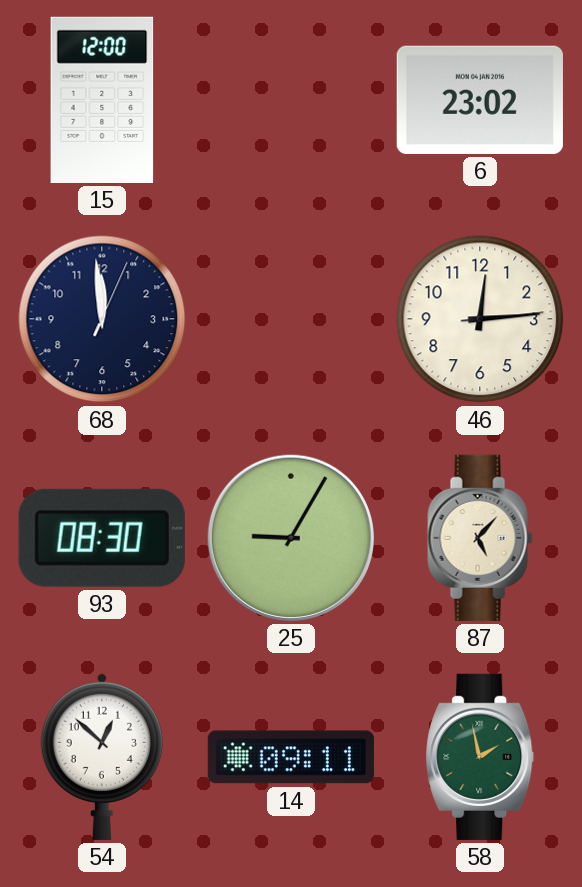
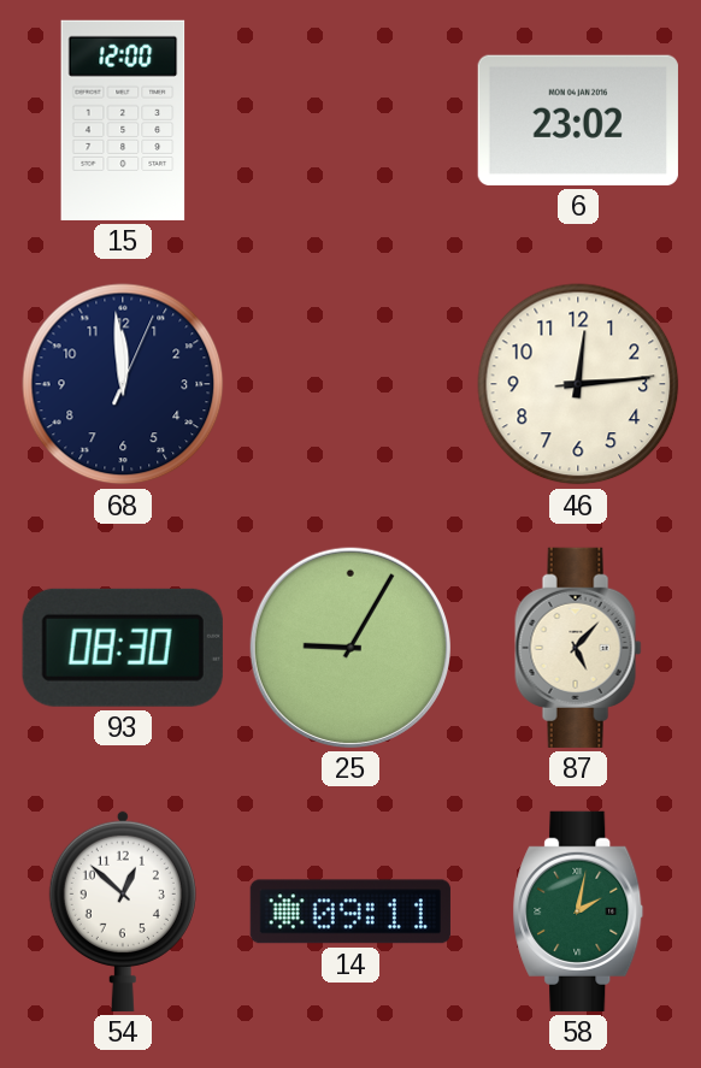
58: 1:58 -> 2:02
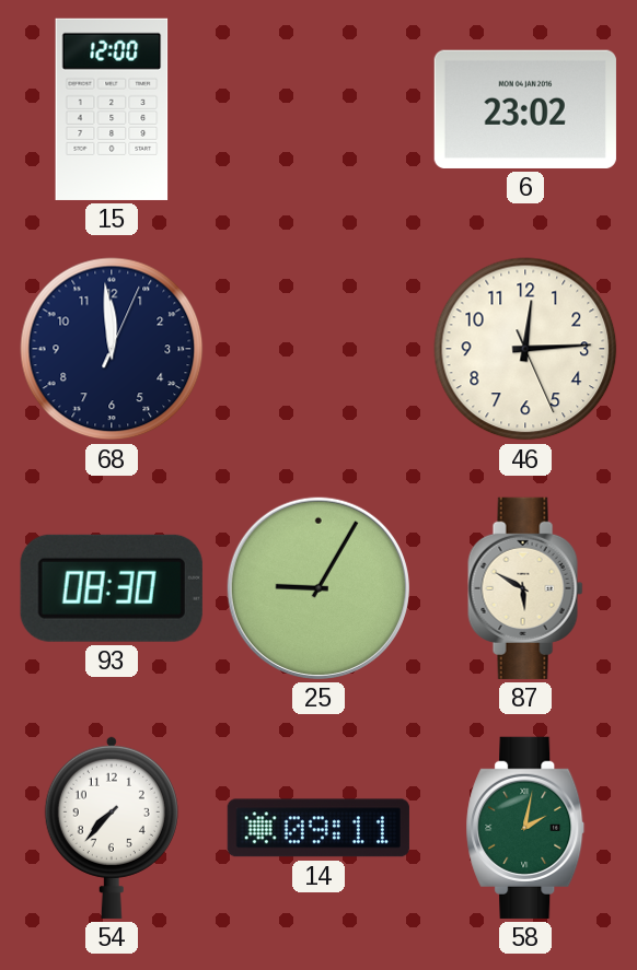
46: 12:14:14 -> 12:14:26
87: 5:07 -> 5:50
54: 12:52 -> 7:37
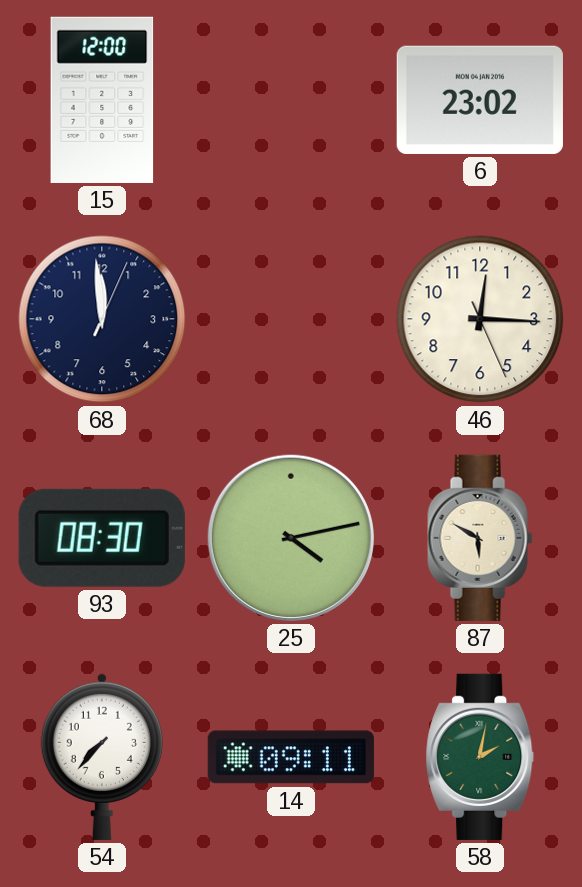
46: 12:14 -> 12:15
25: 9:05 -> 4:13
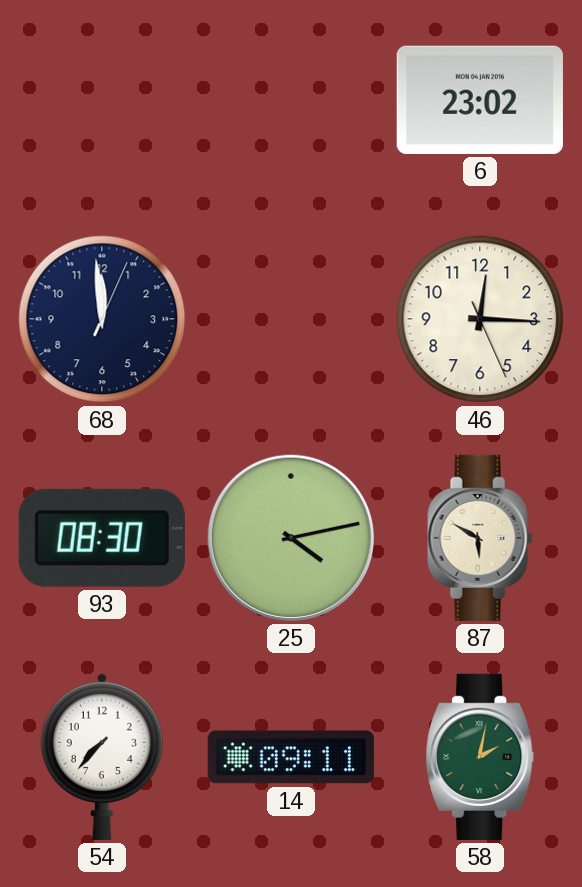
15: 12:00 -> none
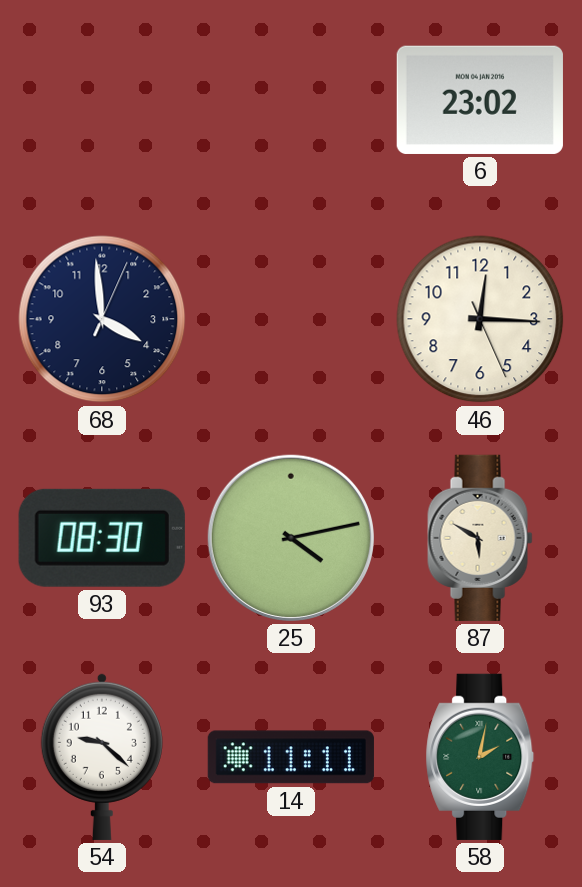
68: 11:59 -> 3:59
54: 7:37 -> 9:22
14: 09:11 -> 11:11
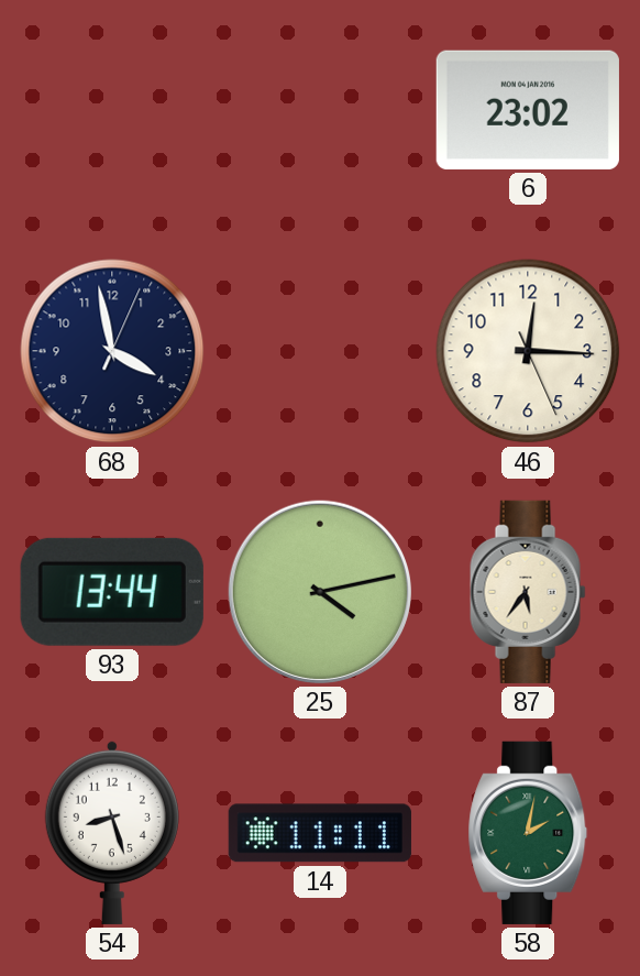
68: 3:59 -> 3:58
93: 08:30 -> 13:44
87: 5:50 -> 5:36
54: 9:22 -> 8:27
